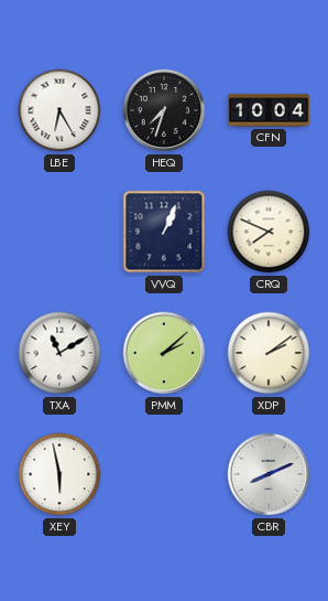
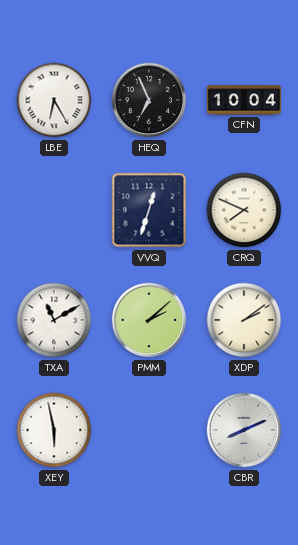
HEQ: 7:33 -> 6:56
VVQ: 1:04 -> 12:33
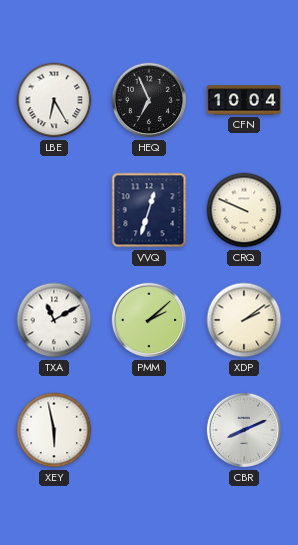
CRQ: 7:49 -> 9:49
